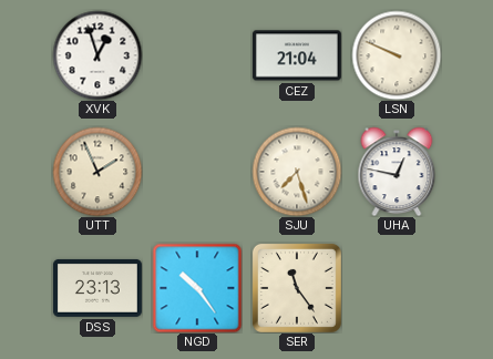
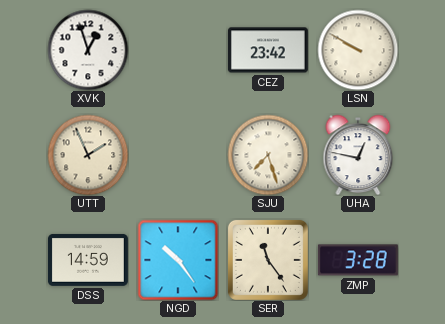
CEZ: 21:04 -> 23:42
LSN: 9:49 -> 9:50
DSS: 23:13 -> 14:59
ZMP: none -> 3:28
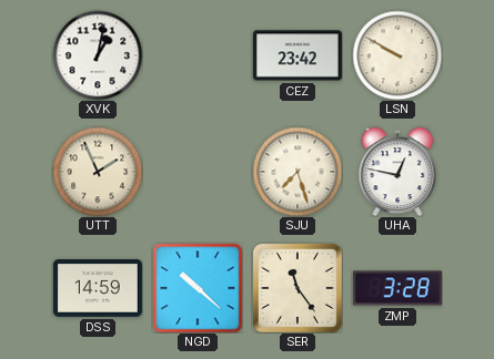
XVK: 12:57 -> 1:02
NGD: 10:24 -> 10:22
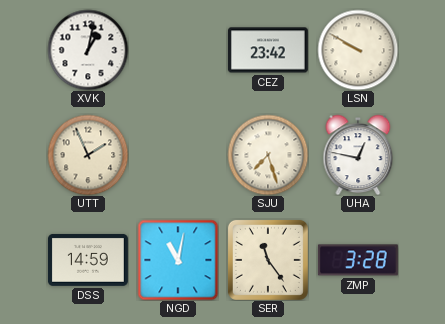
NGD: 10:22 -> 11:02
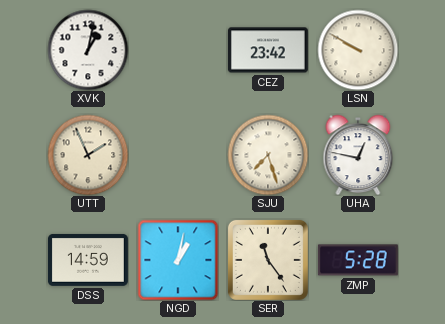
NGD: 11:02 -> 1:02
ZMP: 3:28 -> 5:28
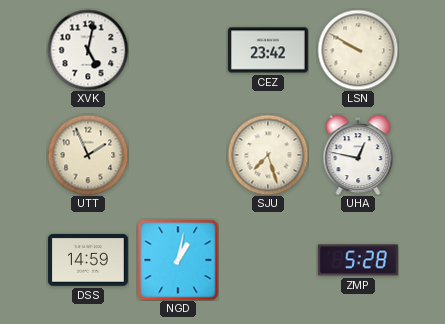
XVK: 1:02 -> 5:02
SER: 11:24 -> none
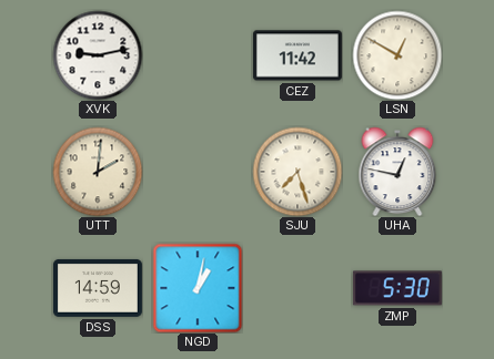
XVK: 5:02 -> 9:13
CEZ: 23:42 -> 11:42
LSN: 9:50 -> 12:50
UTT: 1:56 -> 2:01
ZMP: 5:28 -> 5:30
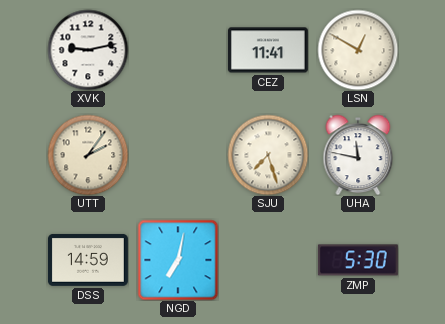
CEZ: 11:42 -> 11:41
UTT: 2:01 -> 2:06
UHA: 12:47 -> 11:47
NGD: 1:02 -> 7:02
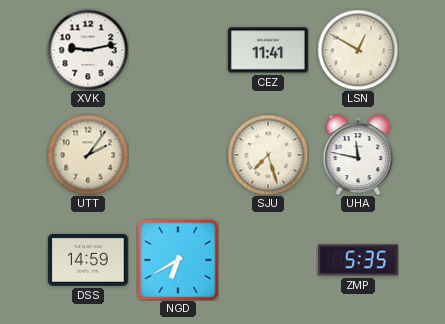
NGD: 7:02 -> 6:40
ZMP: 5:30 -> 5:35
